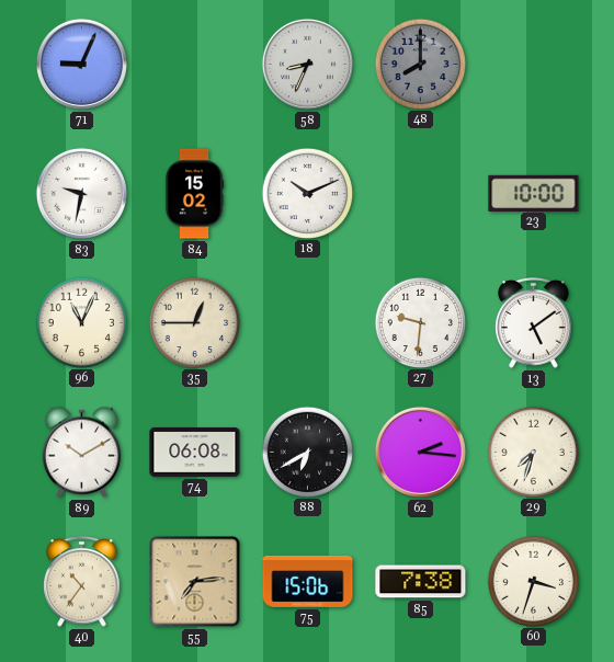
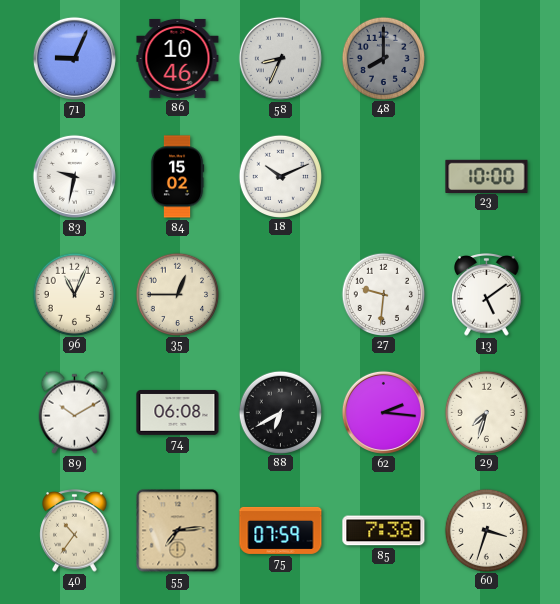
86: none -> 10:46
75: 15:06 -> 07:59
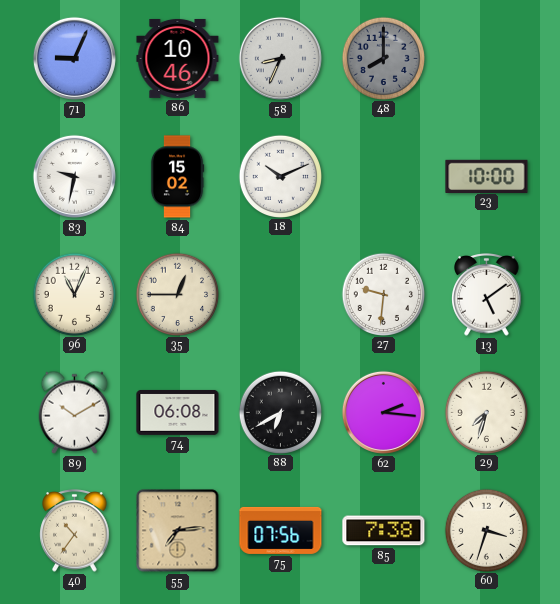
75: 07:59 -> 07:56
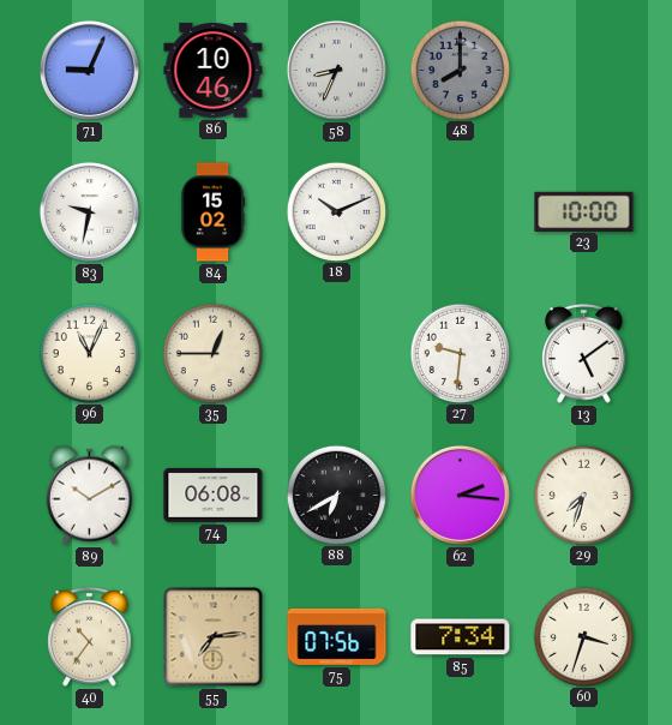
85: 7:38 -> 7:34
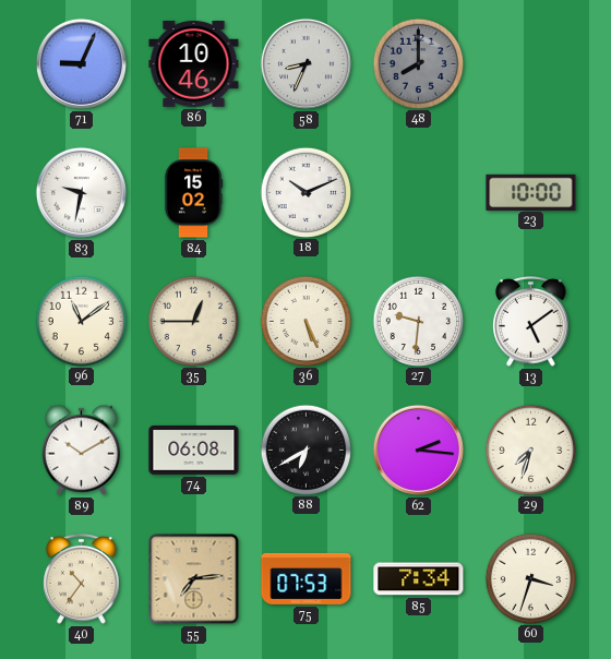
96: 11:04 -> 11:09
36: none -> 5:26
75: 07:56 -> 07:53
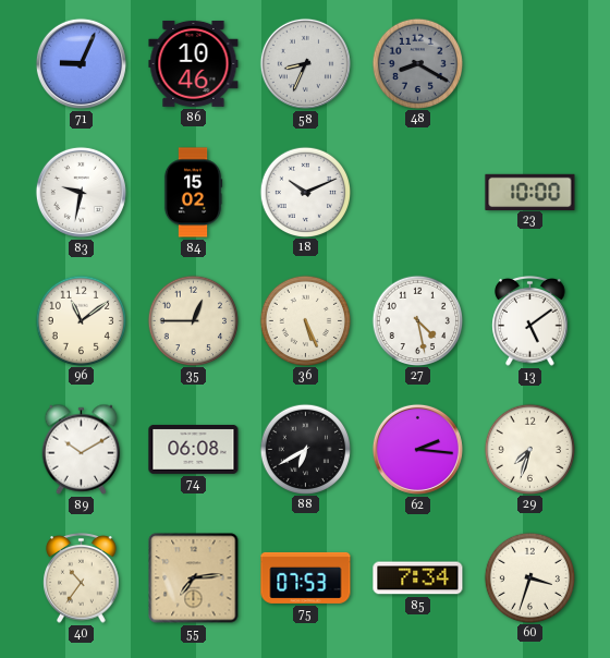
48: 8:00 -> 8:20
27: 9:31 -> 4:28
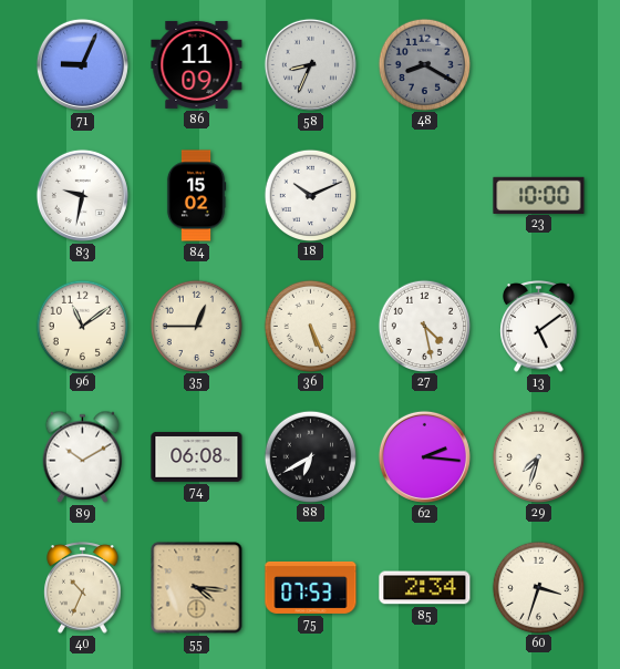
86: 10:46 -> 11:09
40: 10:36 -> 10:34
55: 7:14 -> 4:16
85: 7:34 -> 2:34
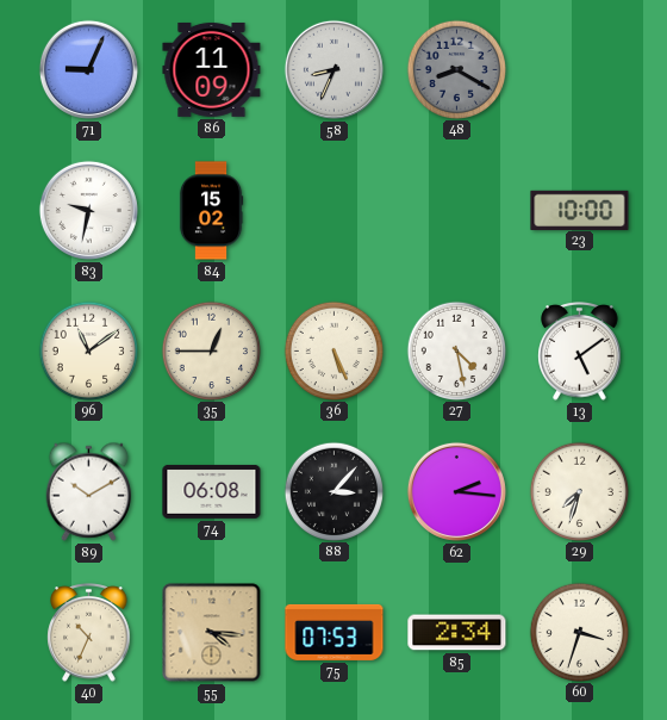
18: 10:11 -> none
88: 6:40 -> 3:07
